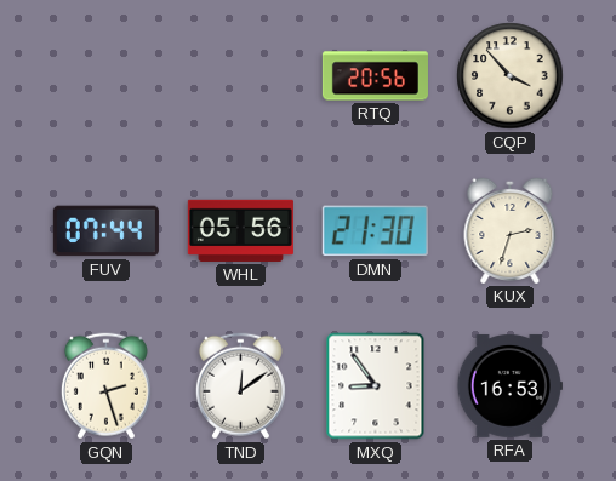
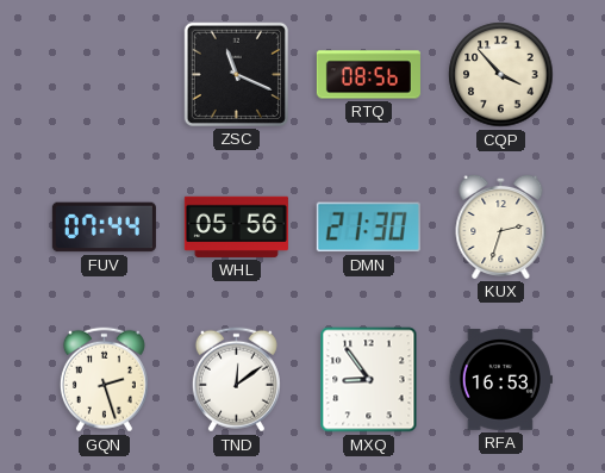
ZSC: none -> 11:19
RTQ: 20:56 -> 08:56
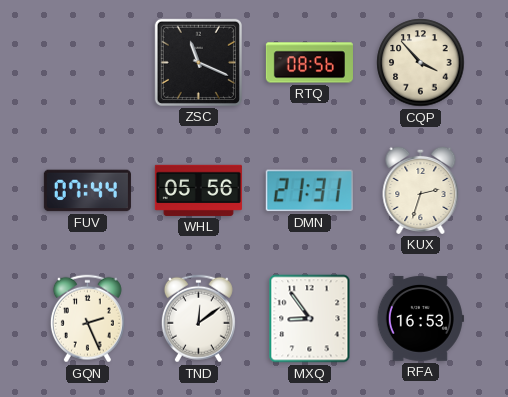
DMN: 21:30 -> 21:31
GQN: 2:27 -> 2:26
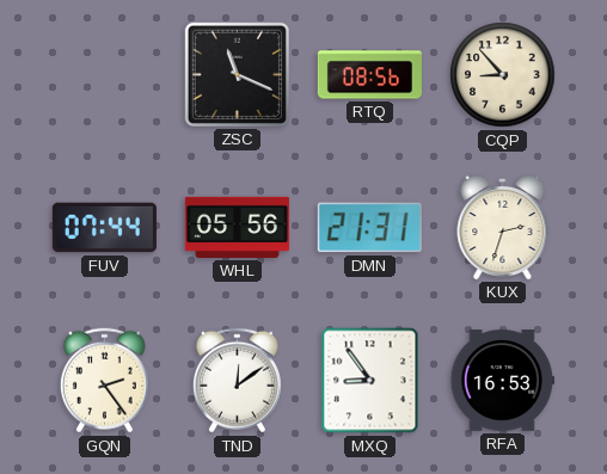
CQP: 3:53 -> 8:53
GQN: 2:26 -> 2:24
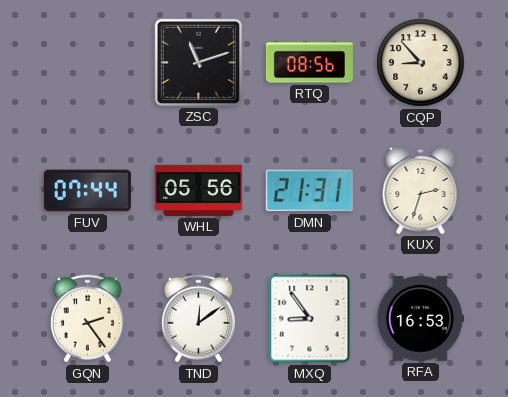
ZSC: 11:19 -> 11:12
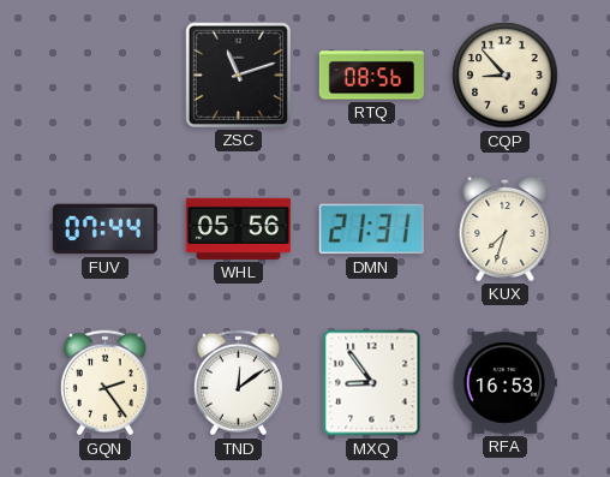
KUX: 2:33 -> 7:33
